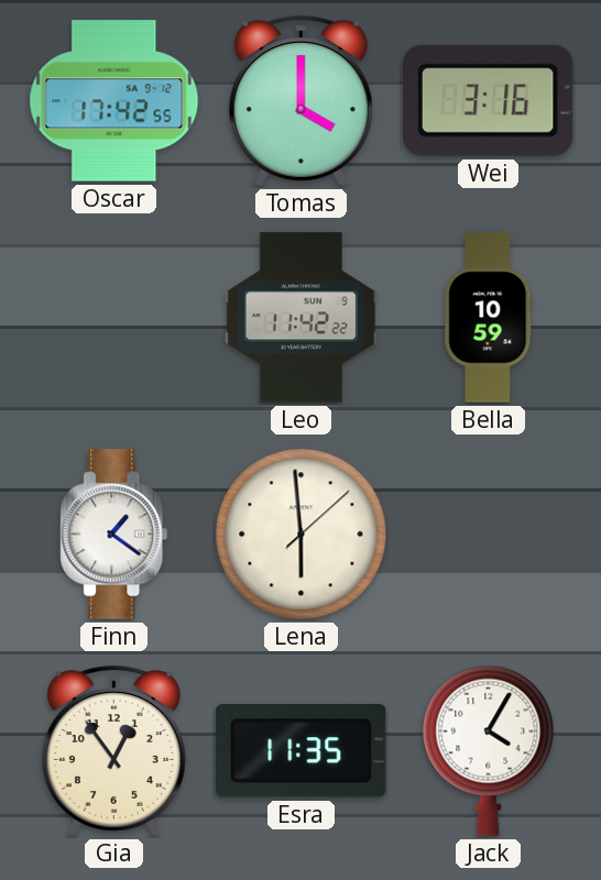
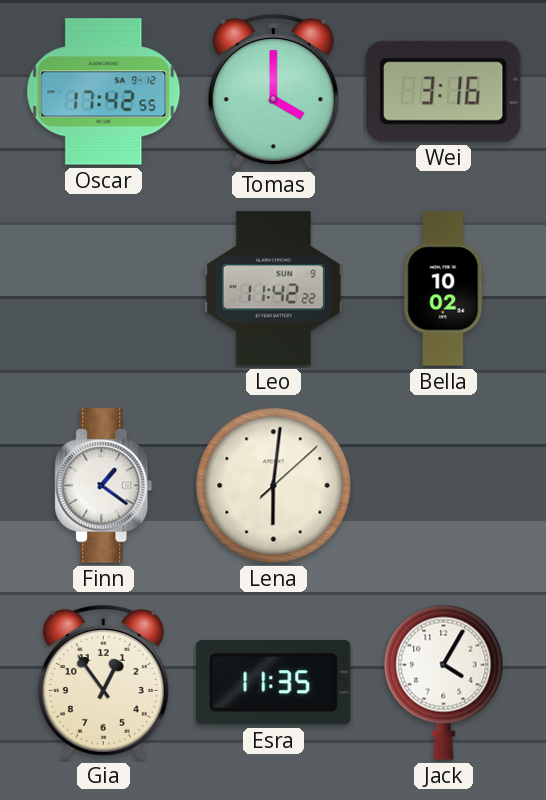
Bella: 10:59 -> 10:02
Lena: 5:59 -> 6:01
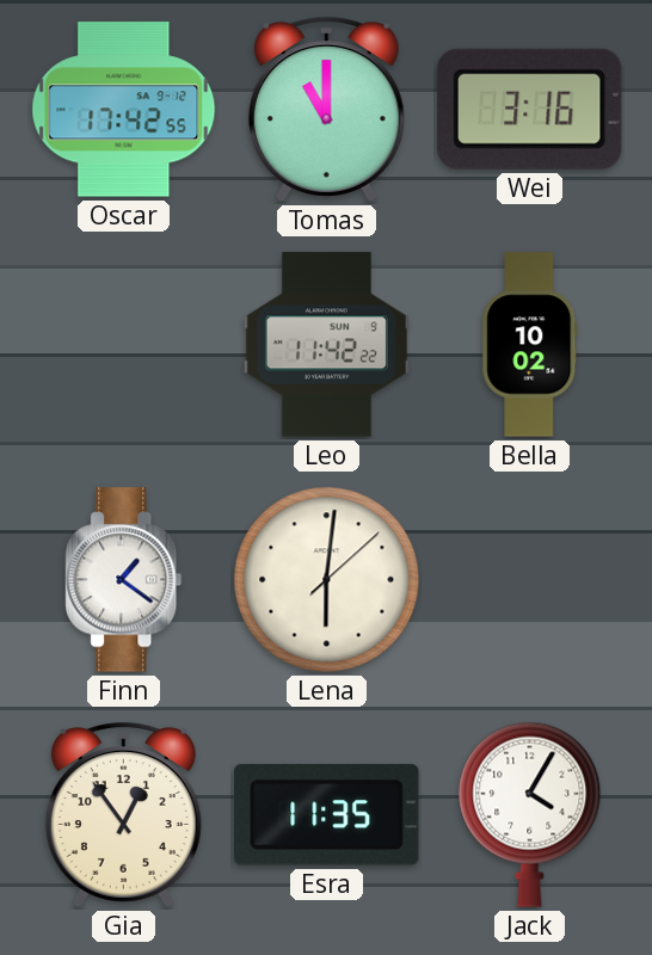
Tomas: 4:00 -> 11:00
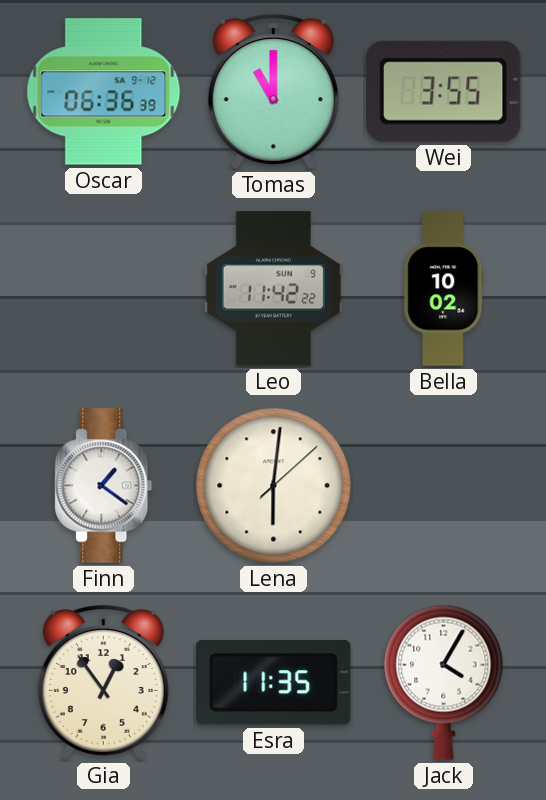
Oscar: 17:42 -> 06:36
Wei: 3:16 -> 3:55
